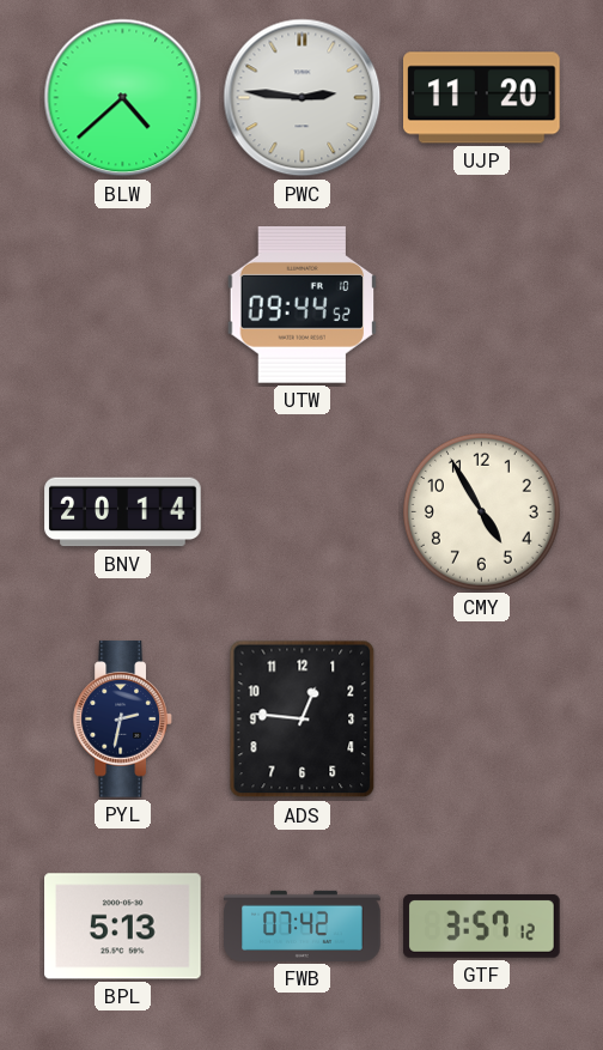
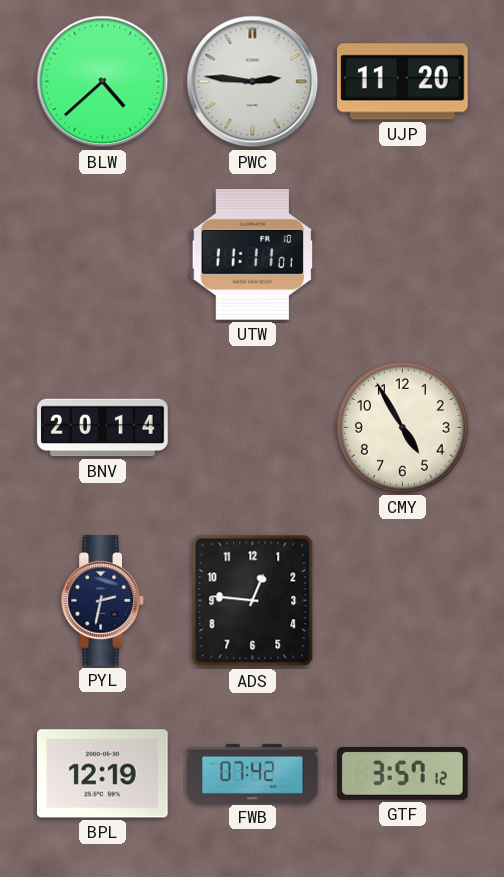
UTW: 09:44 -> 11:11
BPL: 5:13 -> 12:19
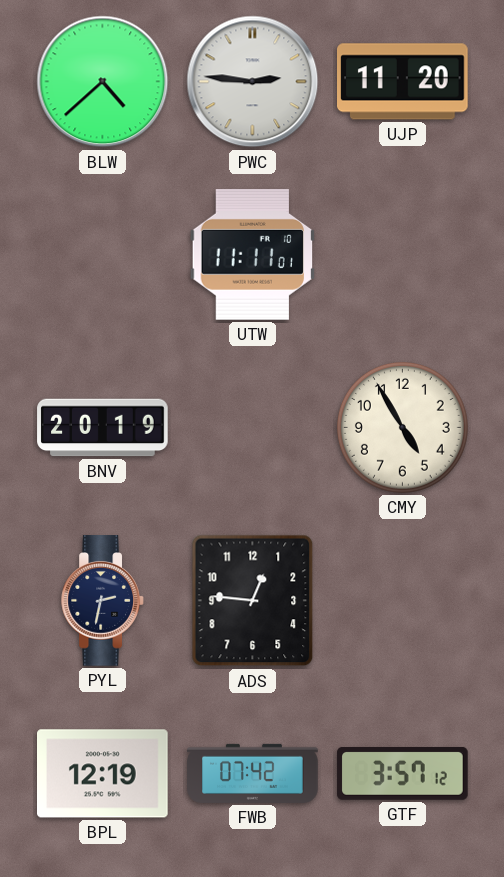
BNV: 20:14 -> 20:19
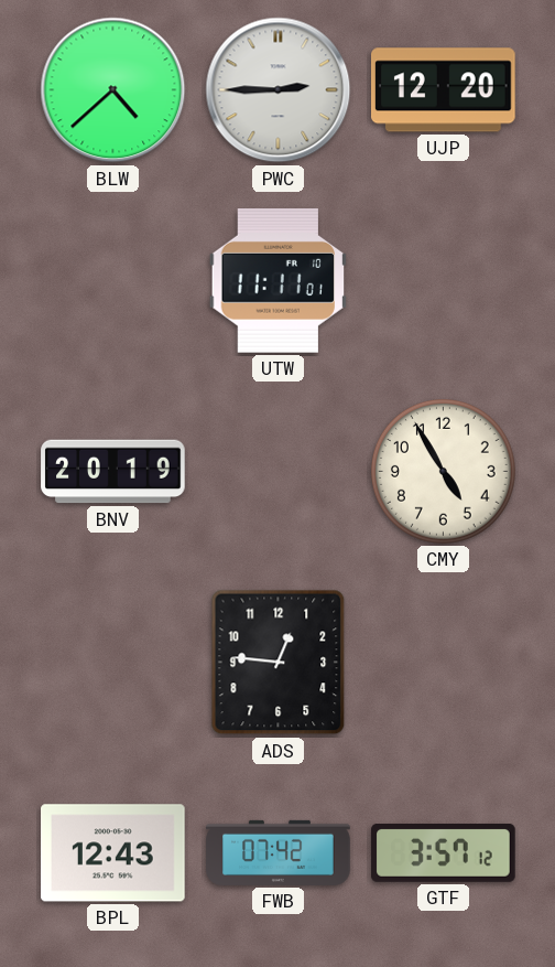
PWC: 2:46 -> 2:45
UJP: 11:20 -> 12:20
PYL: 2:32 -> none
BPL: 12:19 -> 12:43
